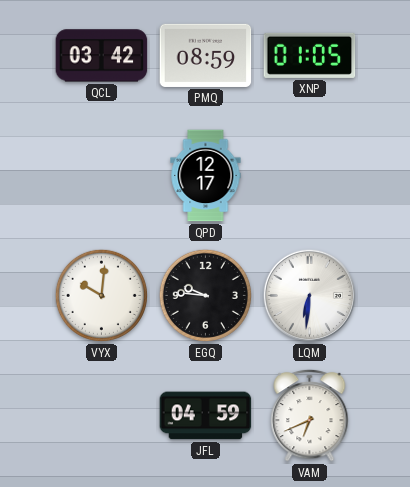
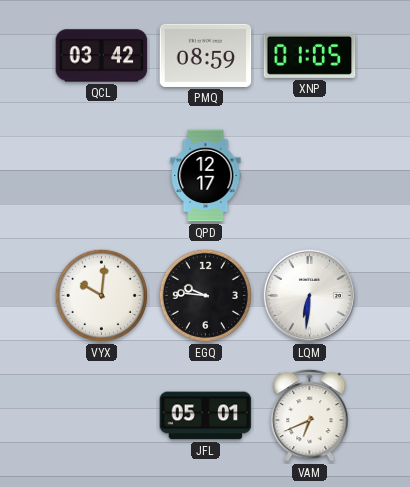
JFL: 04:59 -> 05:01
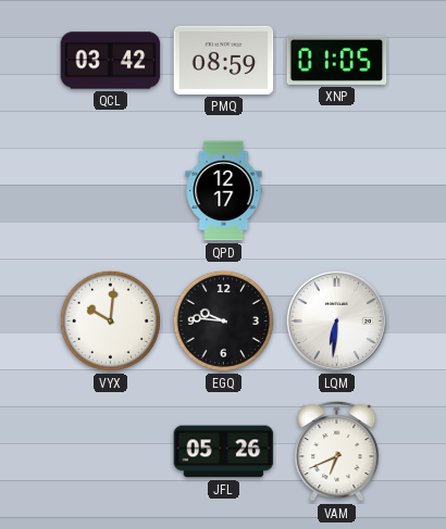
JFL: 05:01 -> 05:26
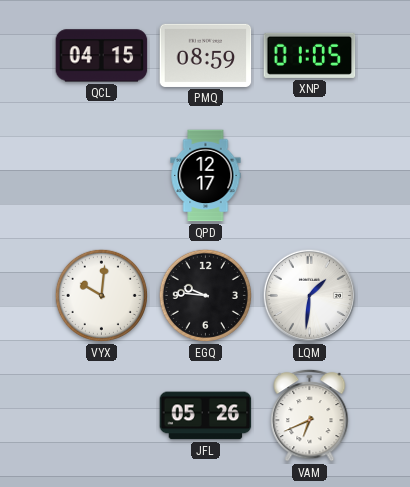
QCL: 03:42 -> 04:15
LQM: 6:31 -> 1:31
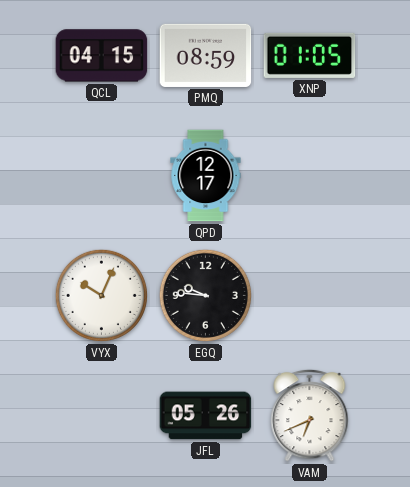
VYX: 10:01 -> 10:04
LQM: 1:31 -> none
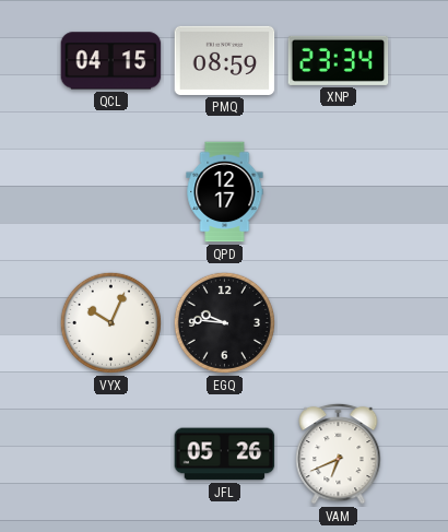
XNP: 01:05 -> 23:34
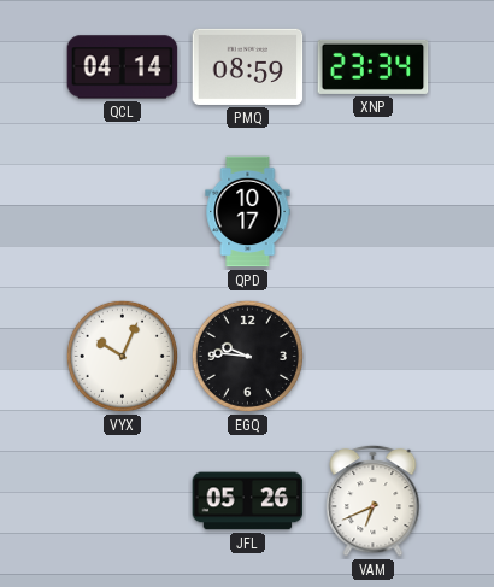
QCL: 04:15 -> 04:14
QPD: 12:17 -> 10:17
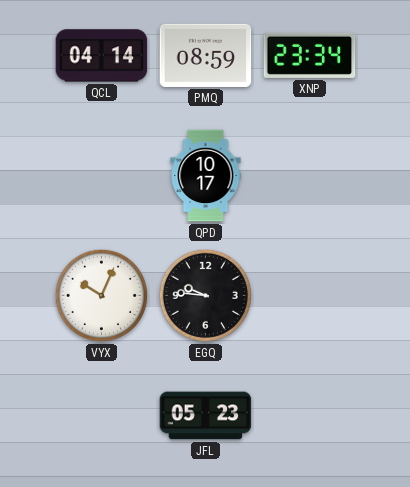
JFL: 05:26 -> 05:23
VAM: 6:41 -> none
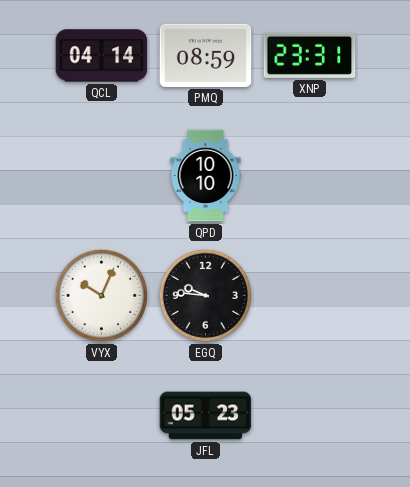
XNP: 23:34 -> 23:31
QPD: 10:17 -> 10:10
